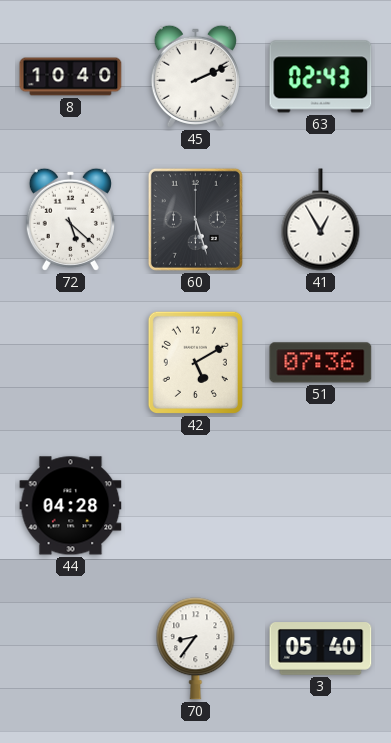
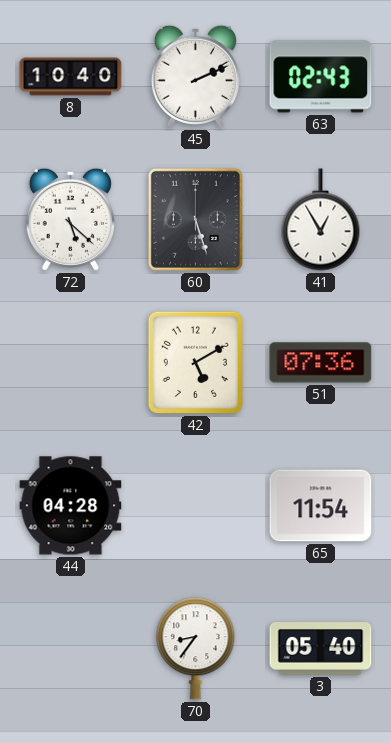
65: none -> 11:54
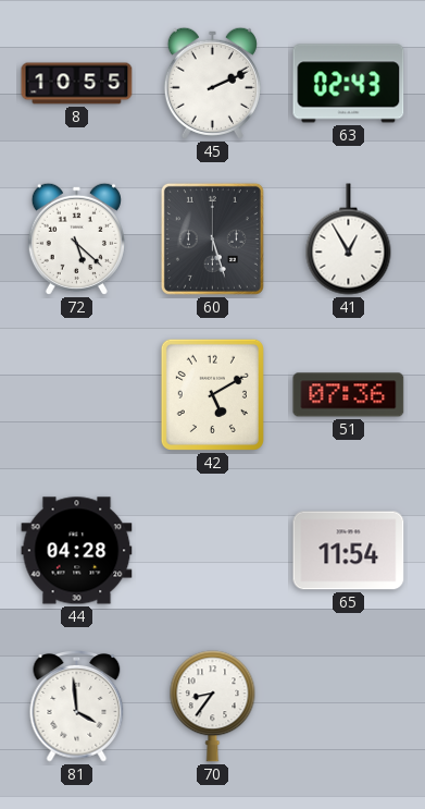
8: 10:40 -> 10:55
81: none -> 3:59
3: 05:40 -> none
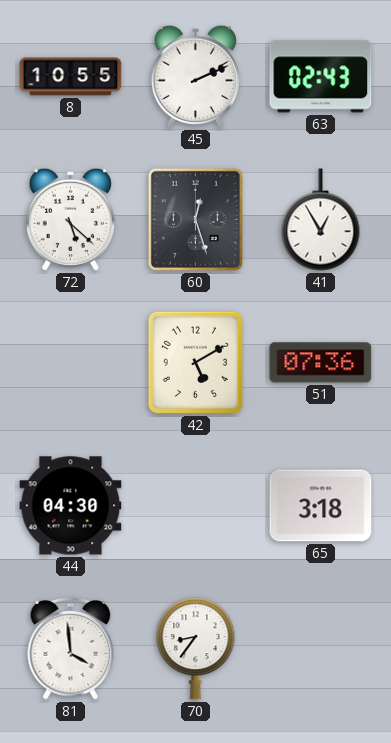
60: 5:27 -> 12:27
44: 04:28 -> 04:30
65: 11:54 -> 3:18
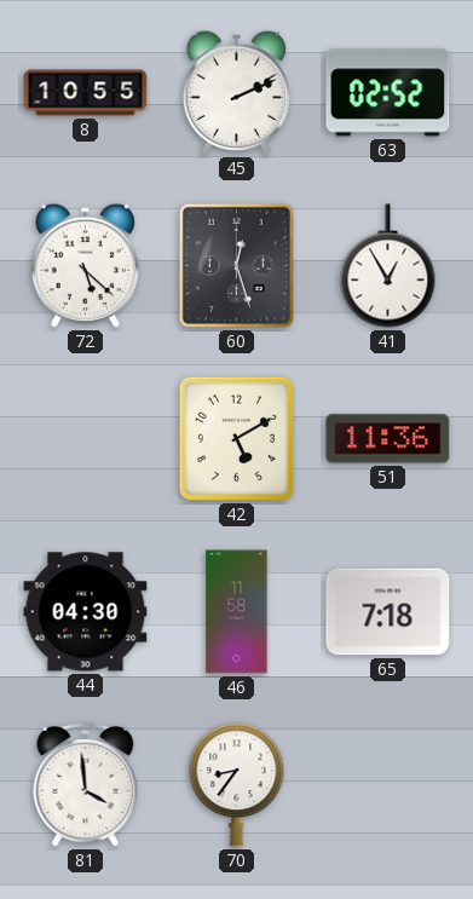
63: 02:43 -> 02:52
51: 07:36 -> 11:36
46: none -> 11:58
65: 3:18 -> 7:18
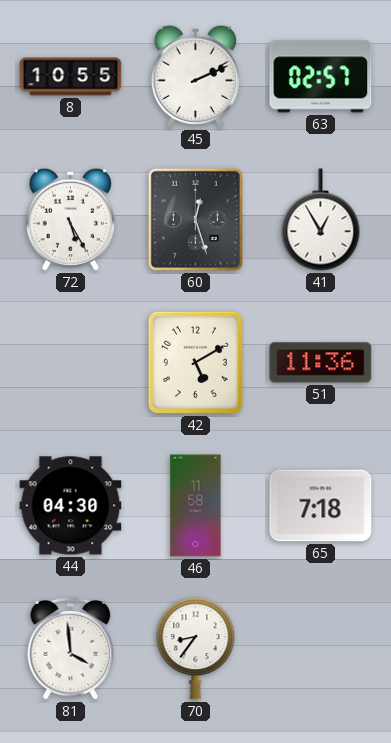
63: 02:52 -> 02:57
72: 5:22 -> 5:25
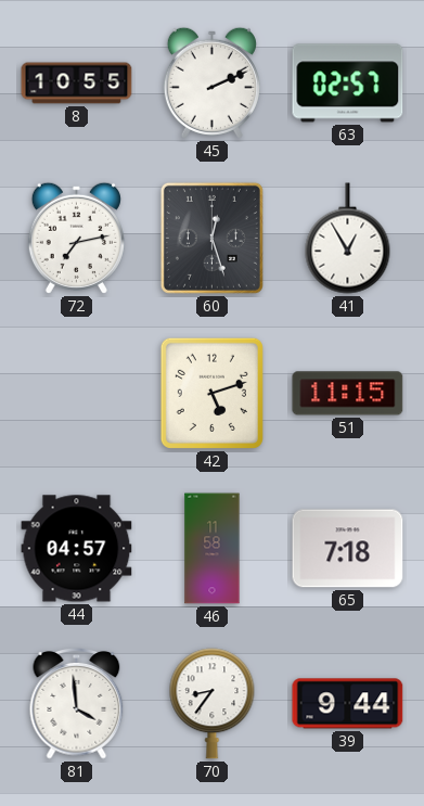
72: 5:25 -> 7:13
42: 5:10 -> 5:12
51: 11:36 -> 11:15
44: 04:30 -> 04:57
39: none -> 9:44
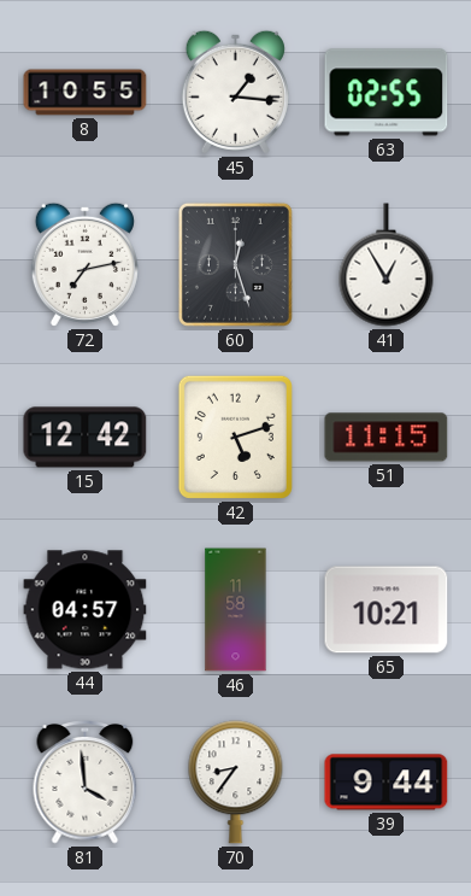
45: 2:11 -> 1:16
63: 02:57 -> 02:55
15: none -> 12:42
65: 7:18 -> 10:21
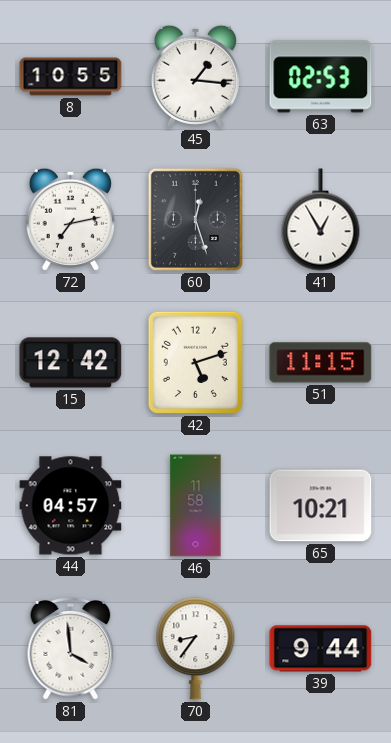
63: 02:55 -> 02:53
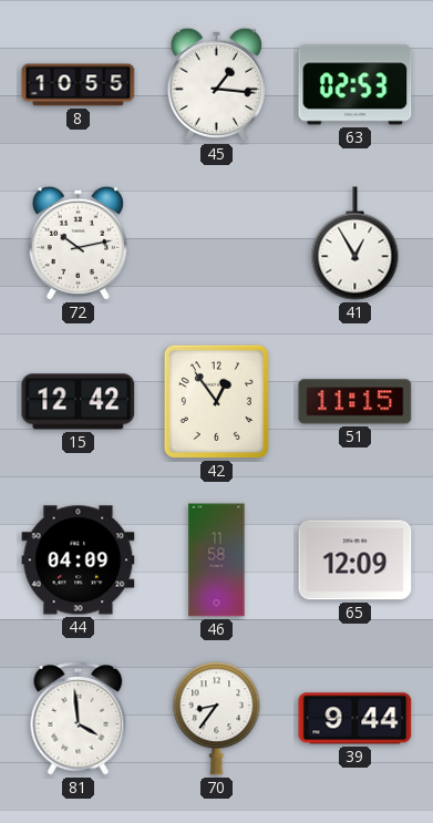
72: 7:13 -> 10:13
60: 12:27 -> none
42: 5:12 -> 12:54
44: 04:57 -> 04:09
65: 10:21 -> 12:09
